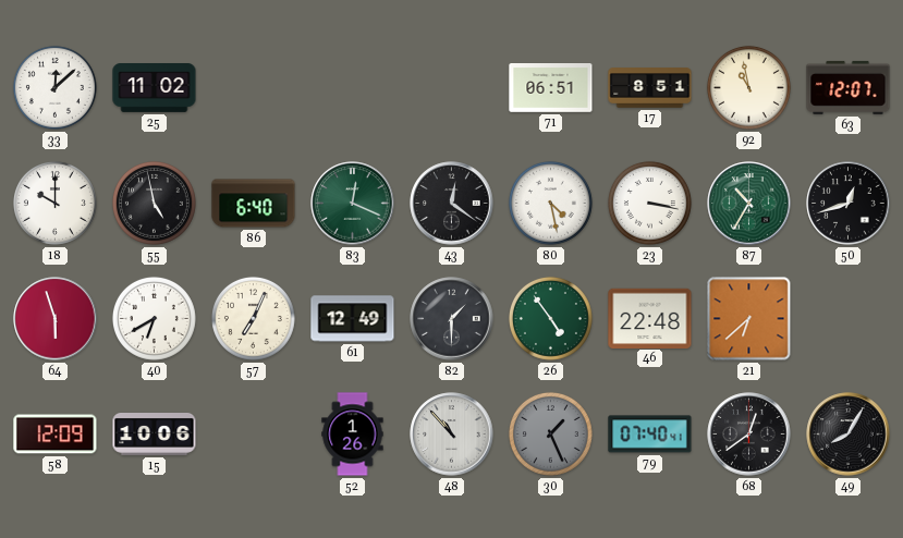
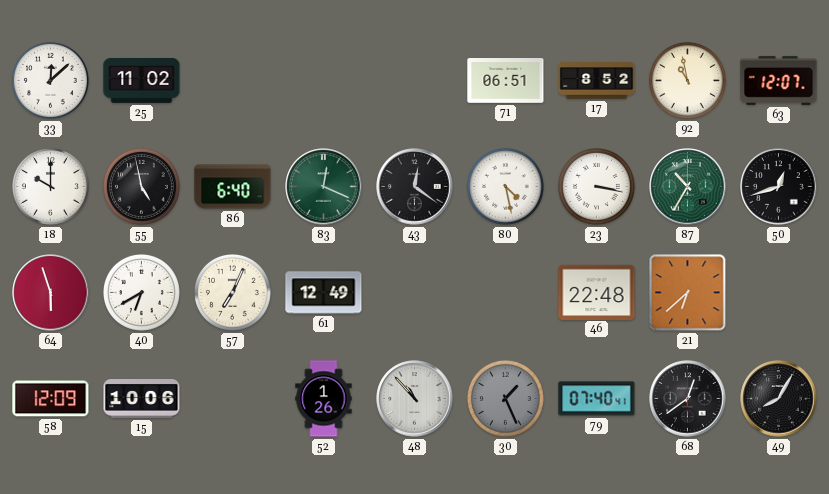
17: 8:51 -> 8:52
82: 1:30 -> none
26: 4:54 -> none
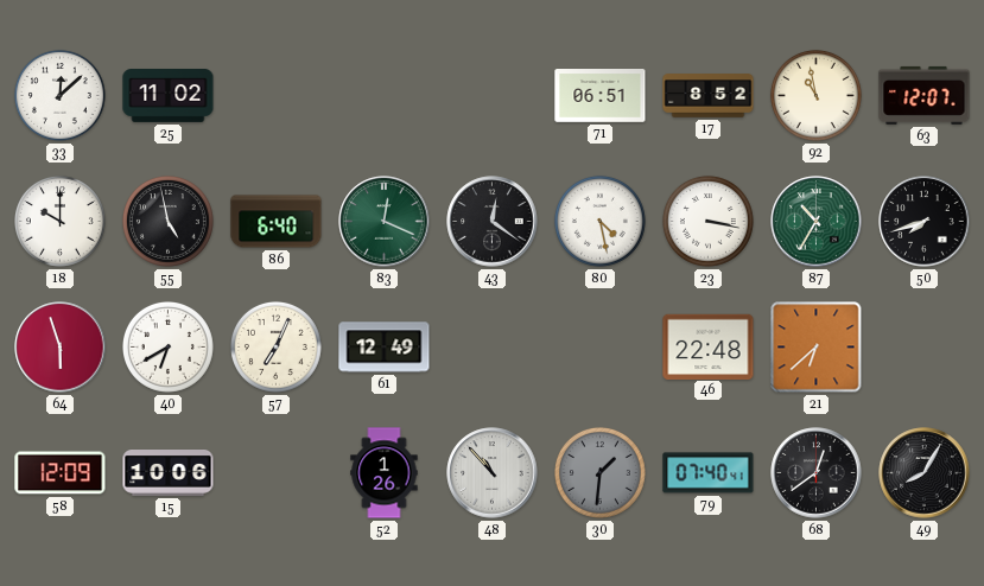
50: 12:42 -> 7:42
30: 1:26 -> 1:31
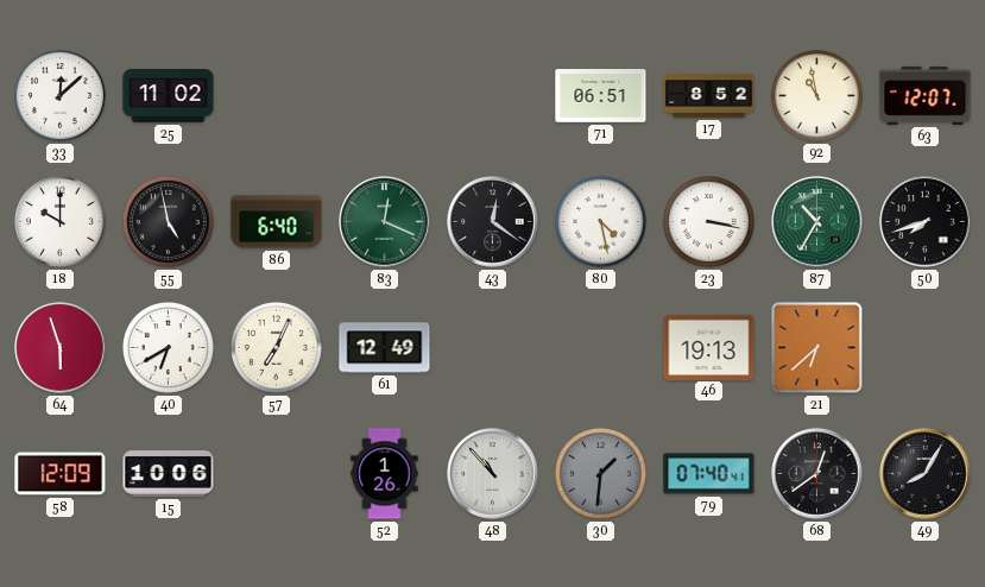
46: 22:48 -> 19:13
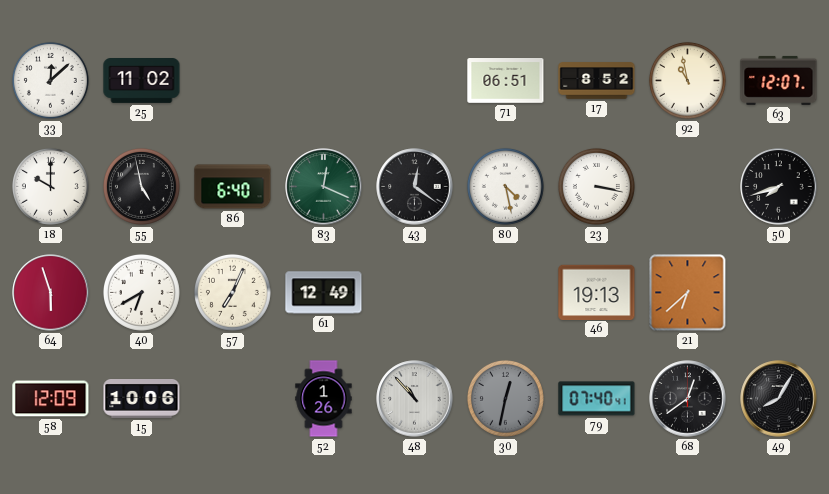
87: 10:35 -> none
30: 1:31 -> 12:32
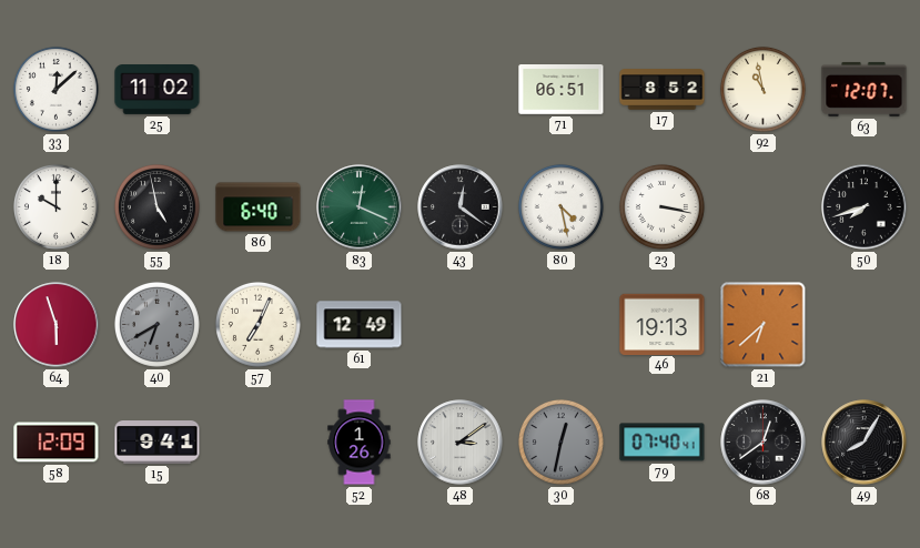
40 dial: white -> grey
15: 10:06 -> 9:41
48: 10:53 -> 3:09
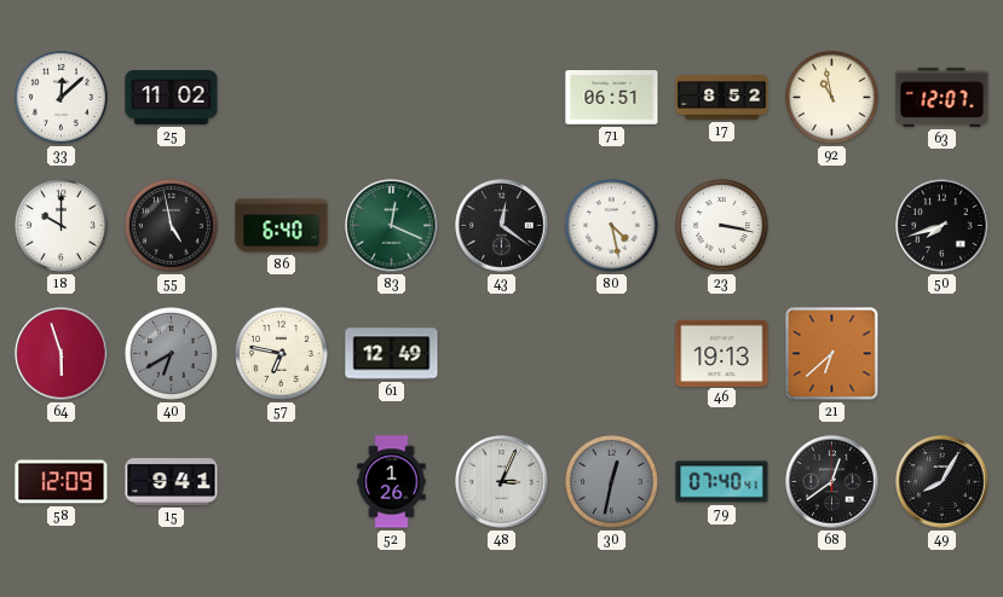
57: 7:04 -> 6:47
48: 3:09 -> 3:04
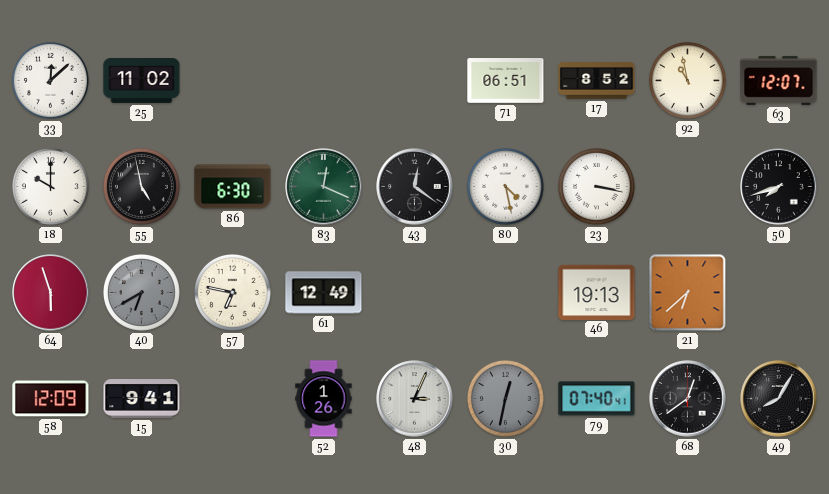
86: 6:40 -> 6:30
